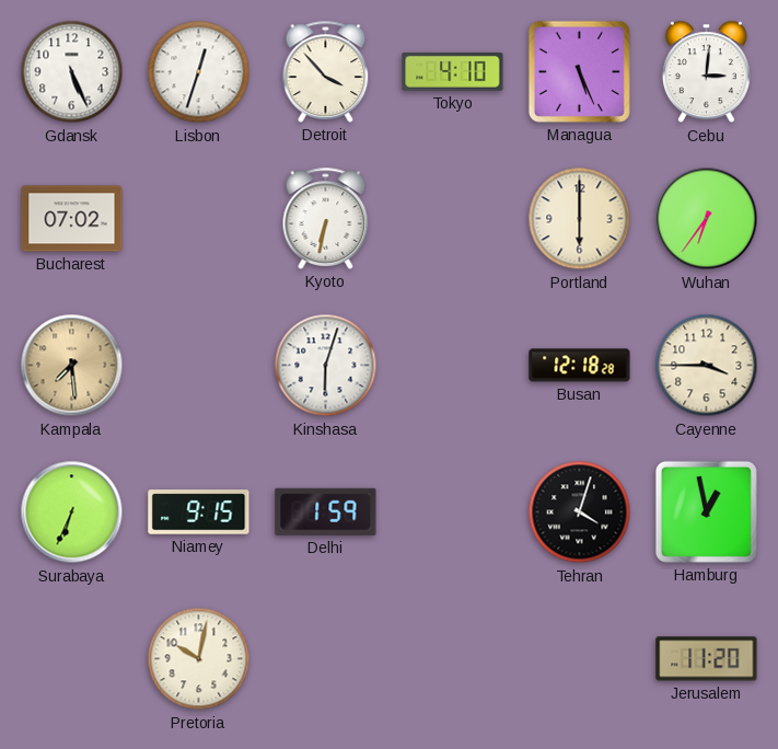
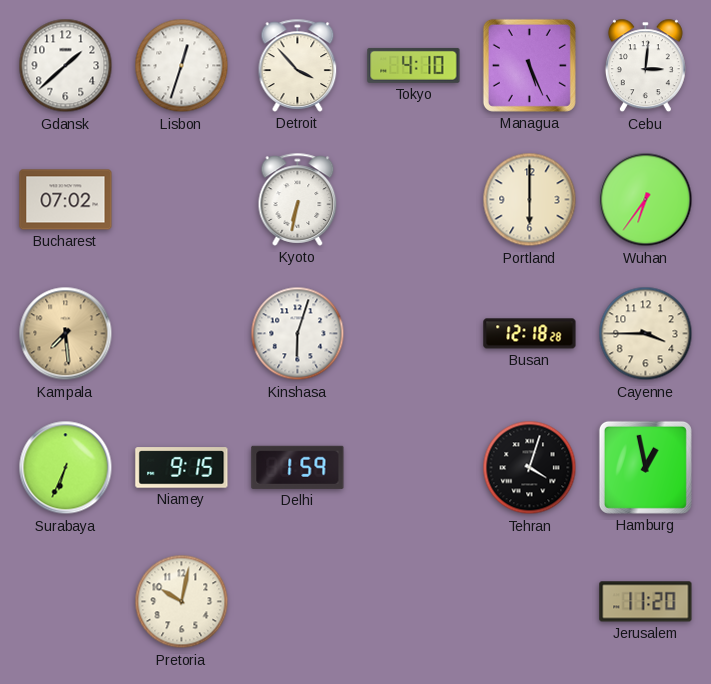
Gdansk: 5:26 -> 1:38
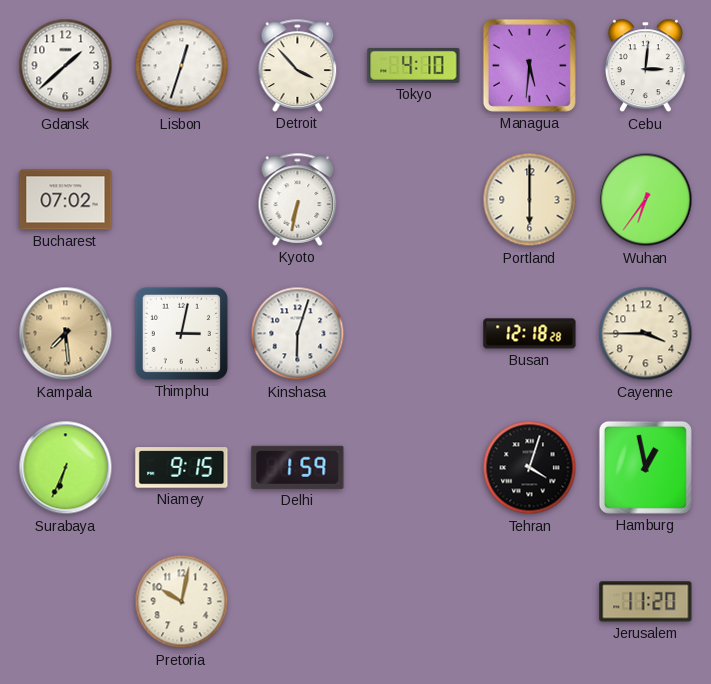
Managua: 5:26 -> 5:31
Thimphu: none -> 3:02
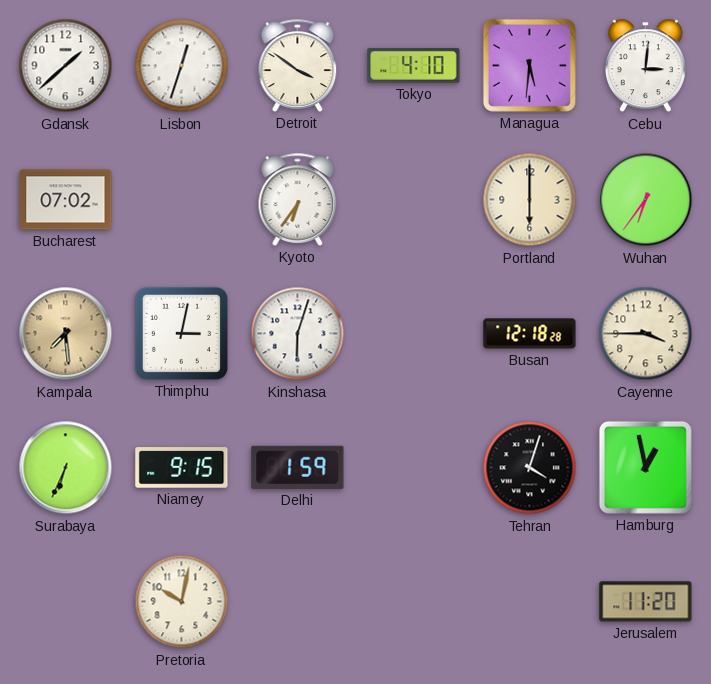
Detroit: 3:53 -> 3:51
Kyoto: 6:32 -> 6:36
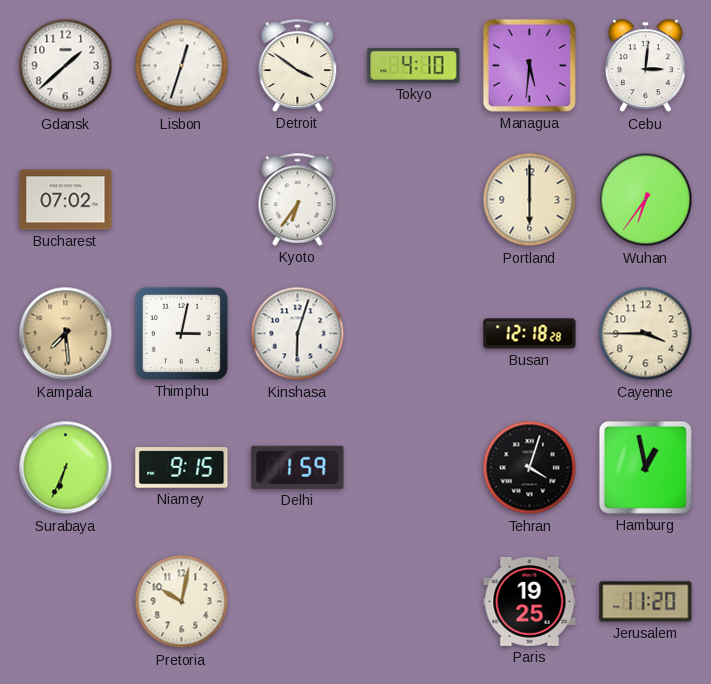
Paris: none -> 19:25
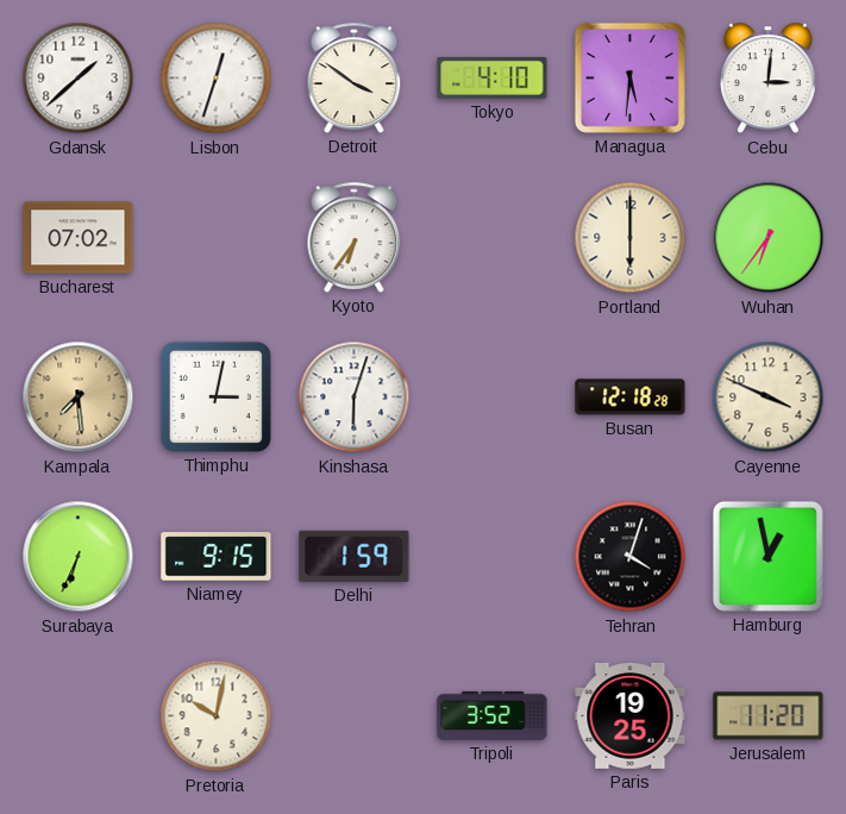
Cayenne: 3:45 -> 3:49
Tripoli: none -> 3:52
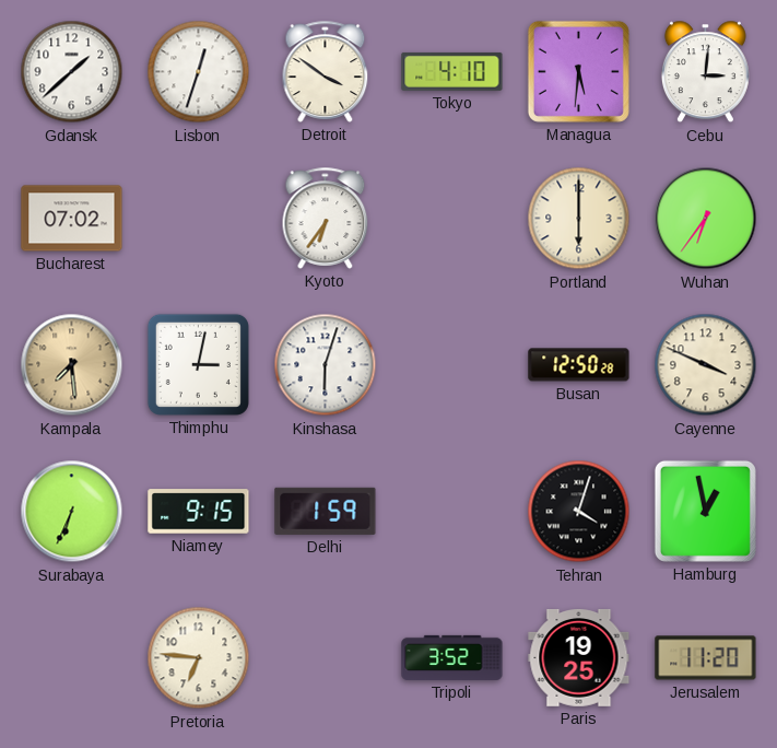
Busan: 12:18 -> 12:50
Pretoria: 10:02 -> 6:46
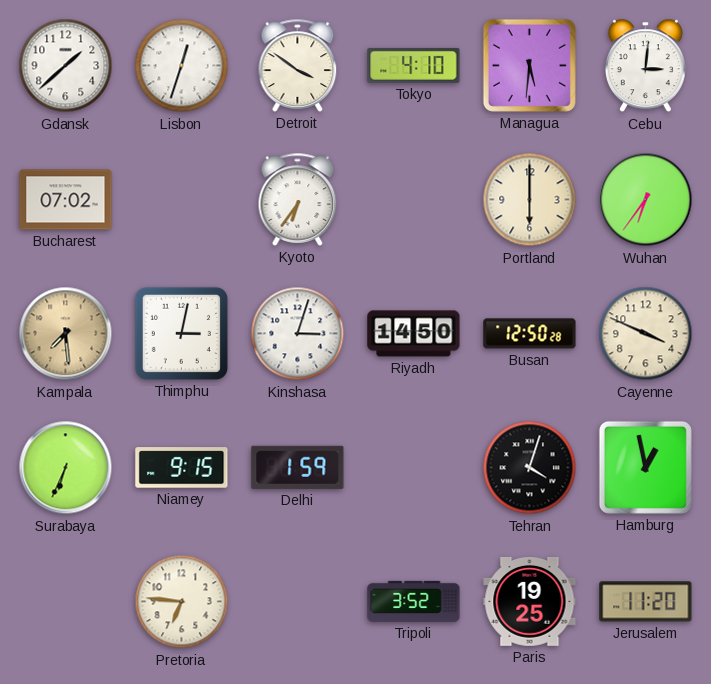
Kinshasa: 6:03 -> 3:03
Riyadh: none -> 14:50
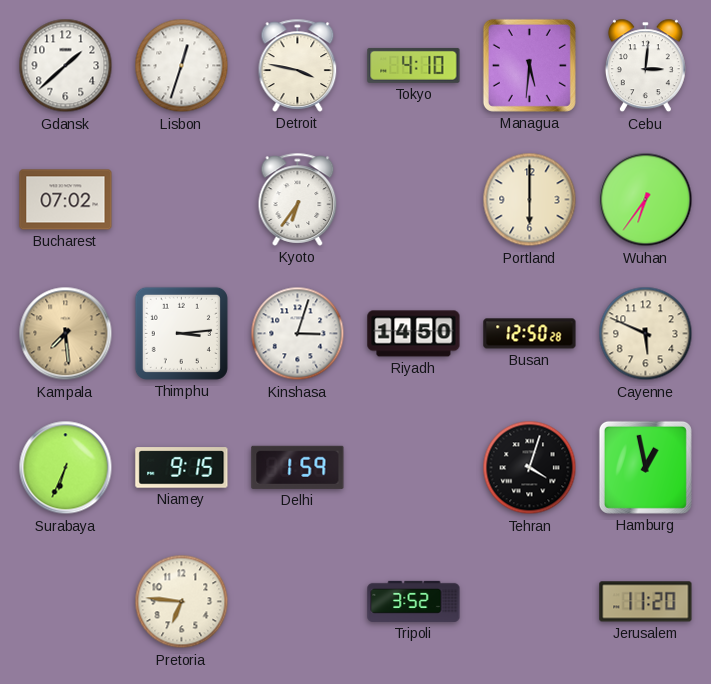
Detroit: 3:51 -> 3:47
Thimphu: 3:02 -> 3:14
Cayenne: 3:49 -> 5:49
Paris: 19:25 -> none
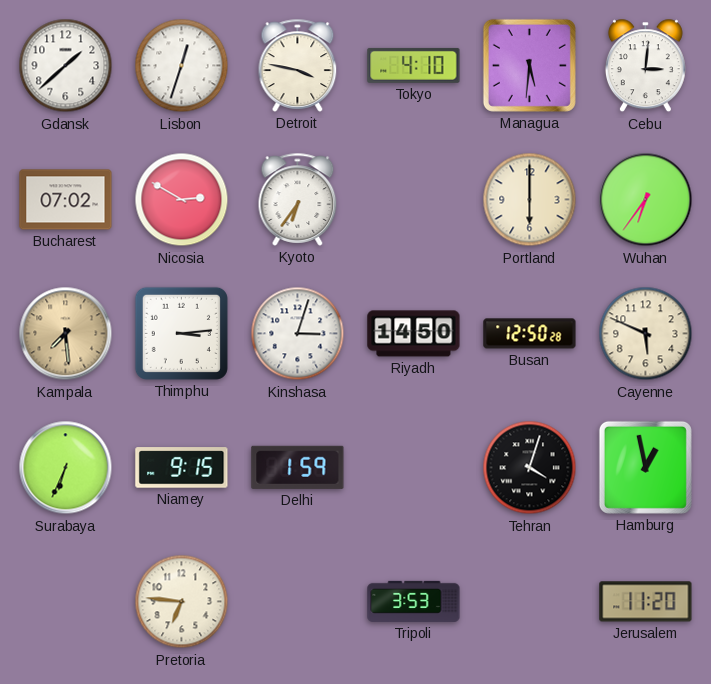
Nicosia: none -> 2:50
Tripoli: 3:52 -> 3:53
